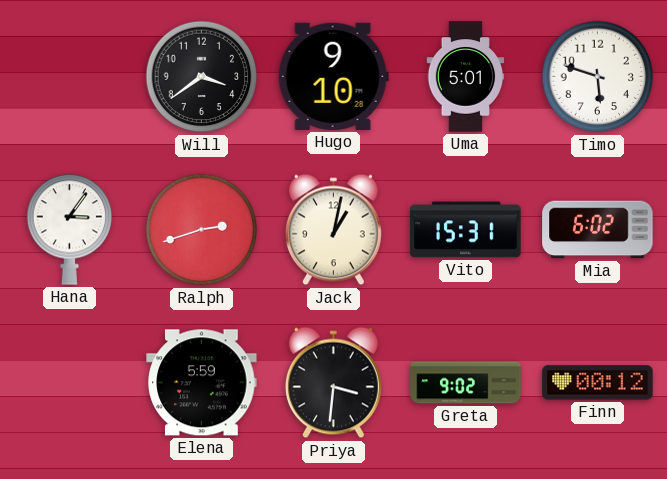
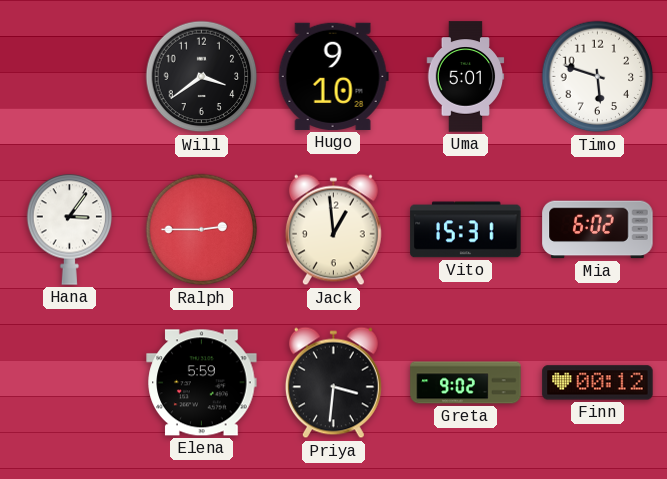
Ralph: 2:42 -> 2:45
Jack: 1:02 -> 12:59
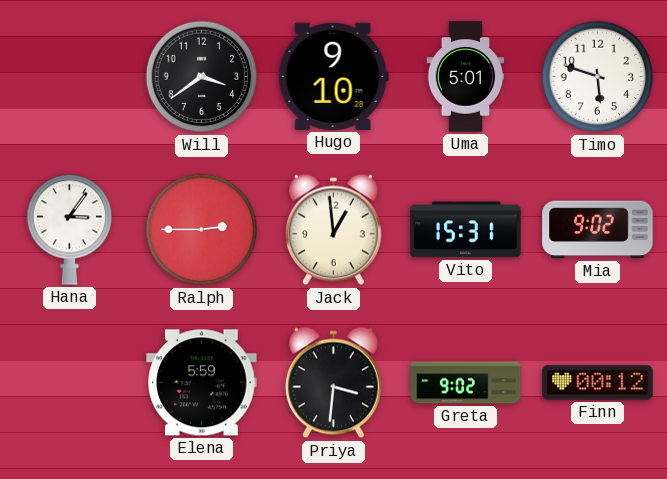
Mia: 6:02 -> 9:02
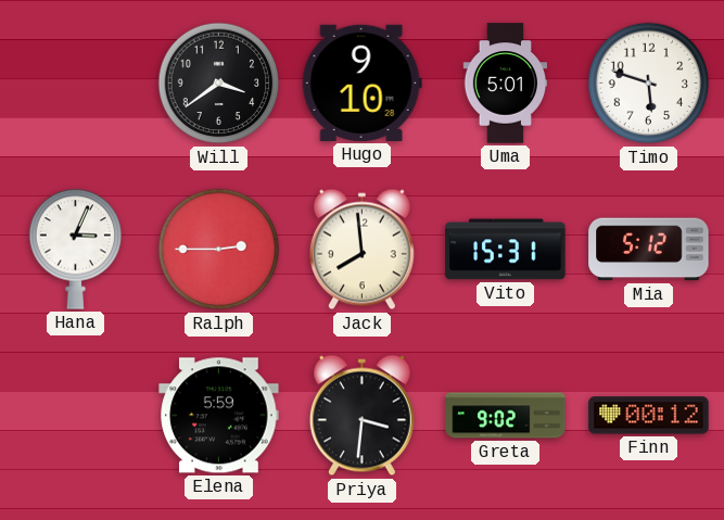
Hana: 3:06 -> 3:04
Jack: 12:59 -> 7:59
Mia: 9:02 -> 5:12
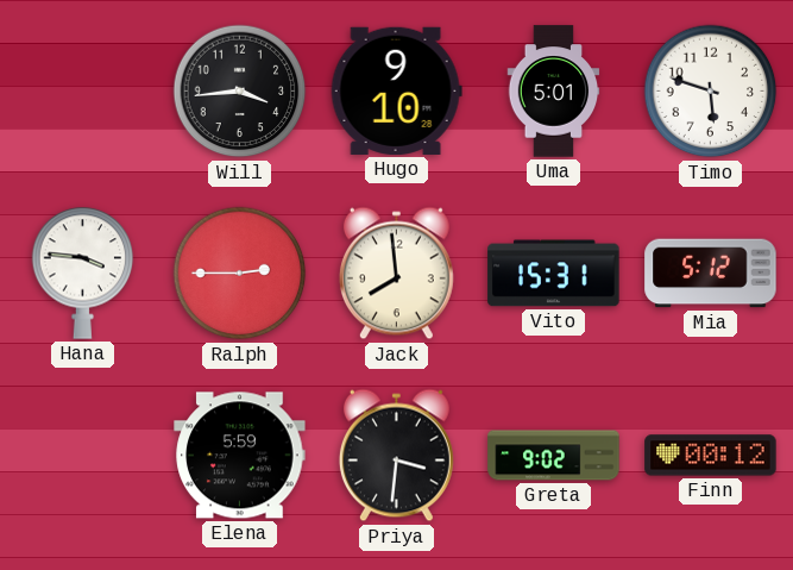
Will: 3:39 -> 3:44
Hana: 3:04 -> 3:46
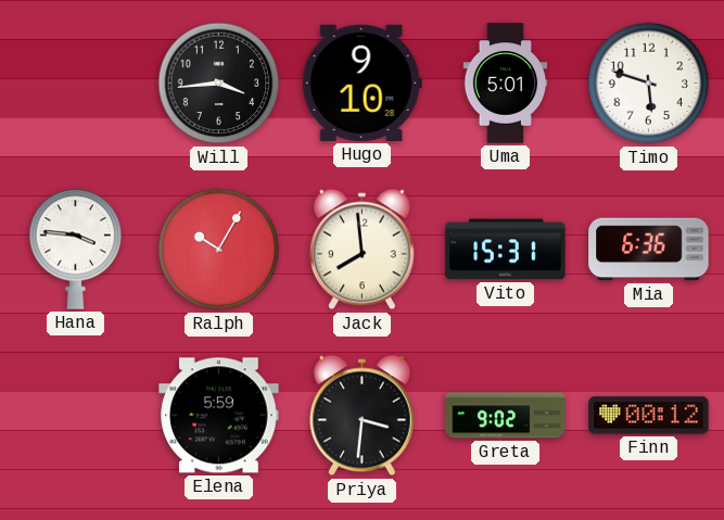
Ralph: 2:45 -> 10:05
Mia: 5:12 -> 6:36
